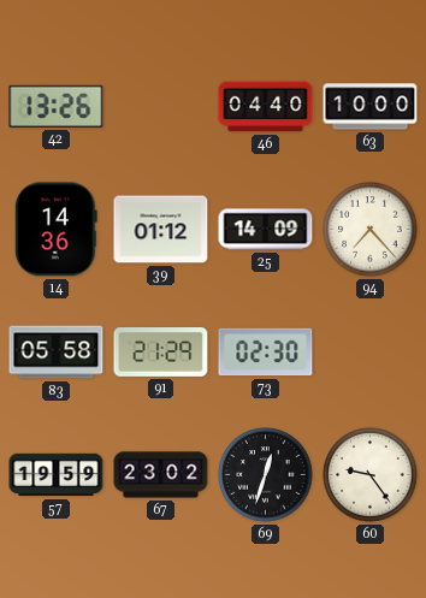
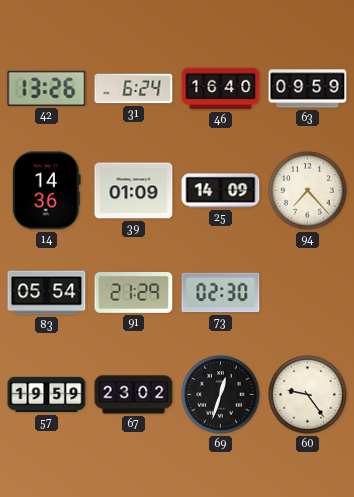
31: none -> 6:24
46: 04:40 -> 16:40
63: 10:00 -> 09:59
39: 01:12 -> 01:09
83: 05:58 -> 05:54
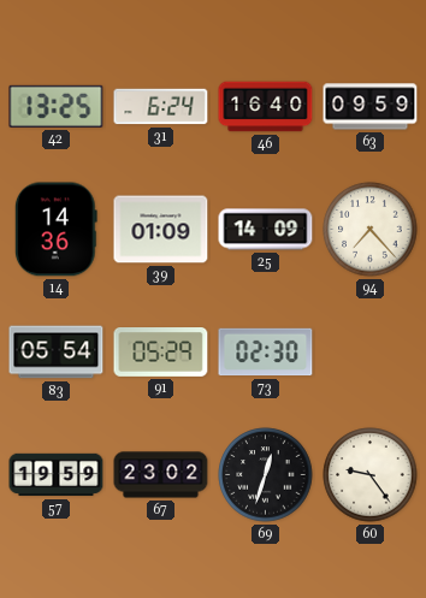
42: 13:26 -> 13:25
91: 21:29 -> 05:29
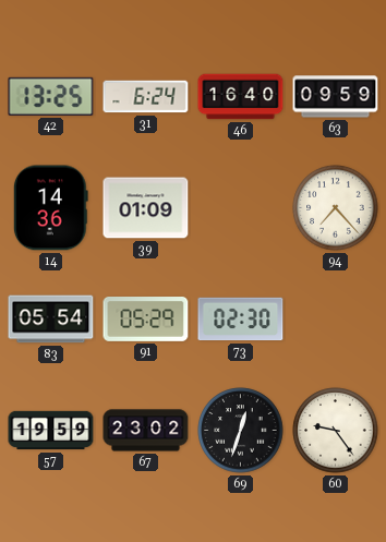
25: 14:09 -> none
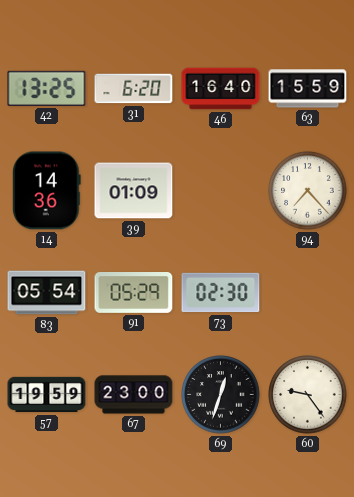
31: 6:24 -> 6:20
63: 09:59 -> 15:59
67: 23:02 -> 23:00
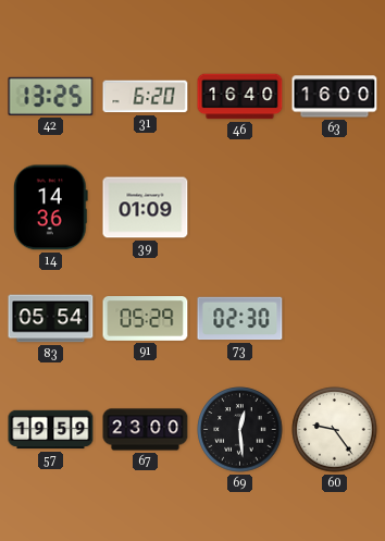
63: 15:59 -> 16:00
94: 7:23 -> none
69: 12:33 -> 12:29
